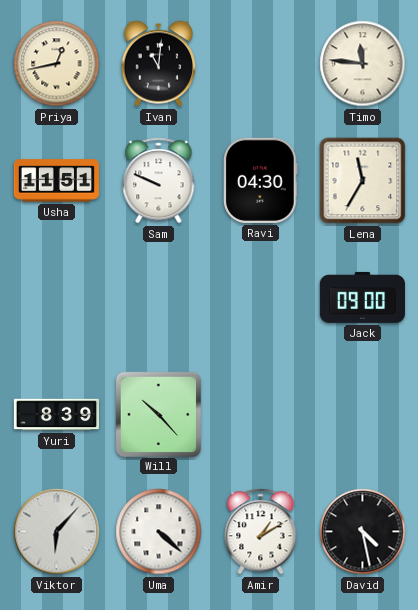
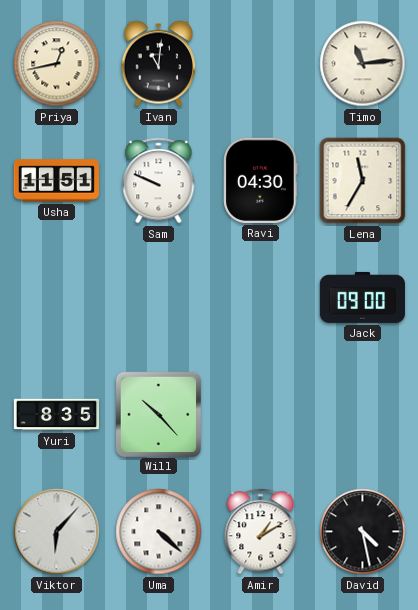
Timo: 11:46 -> 11:14
Yuri: 8:39 -> 8:35
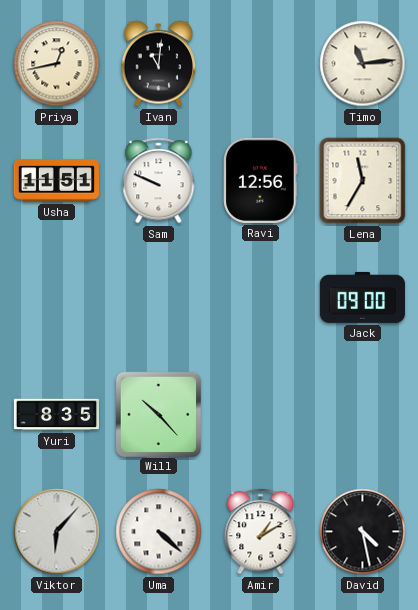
Ravi: 04:30 -> 12:56
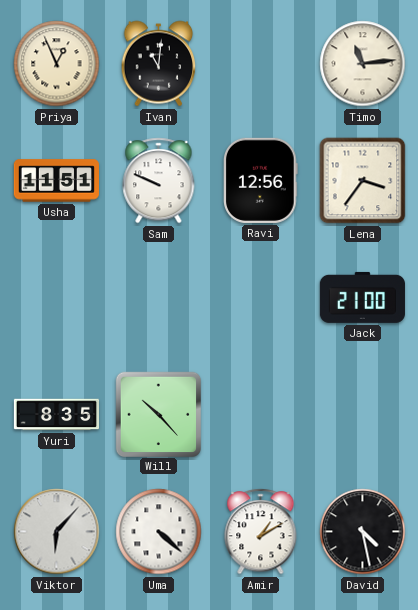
Priya: 12:43 -> 12:56
Lena: 11:35 -> 3:36
Jack: 09:00 -> 21:00
